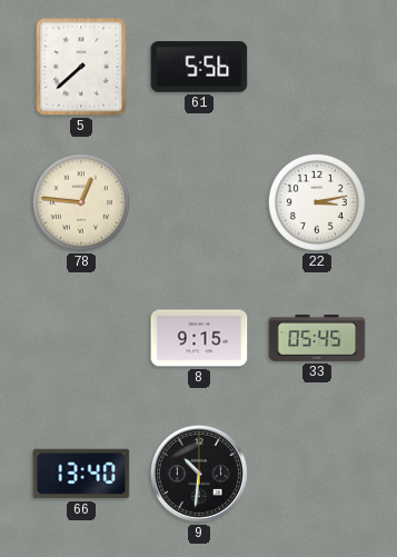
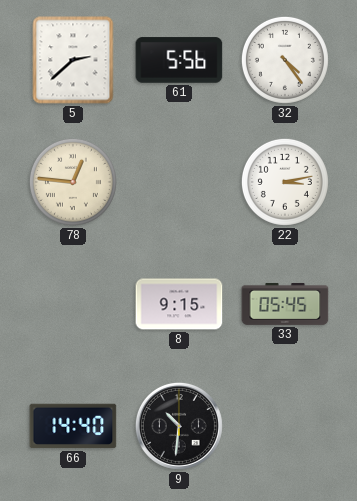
5: 7:38 -> 2:38
32: none -> 4:24
66: 13:40 -> 14:40
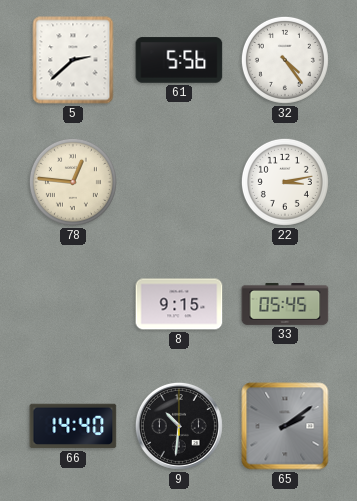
65: none -> 2:09
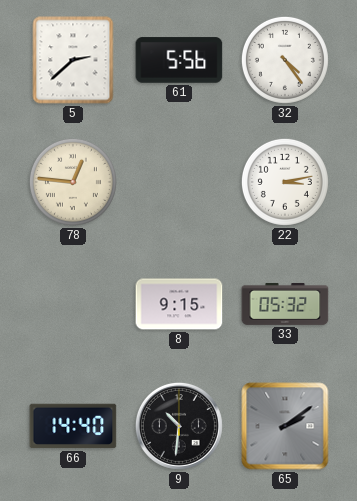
33: 05:45 -> 05:32
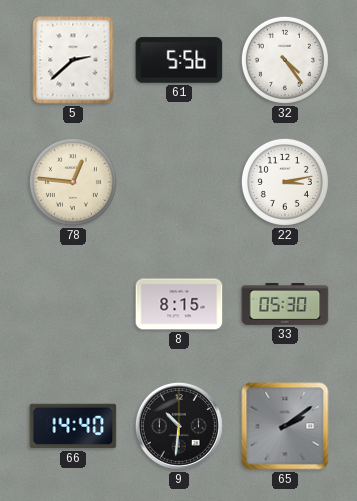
8: 9:15 -> 8:15
33: 05:32 -> 05:30
